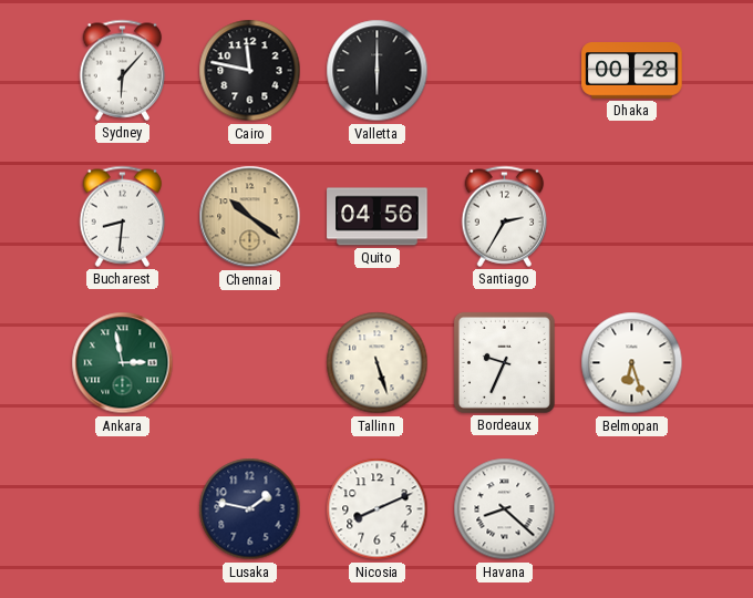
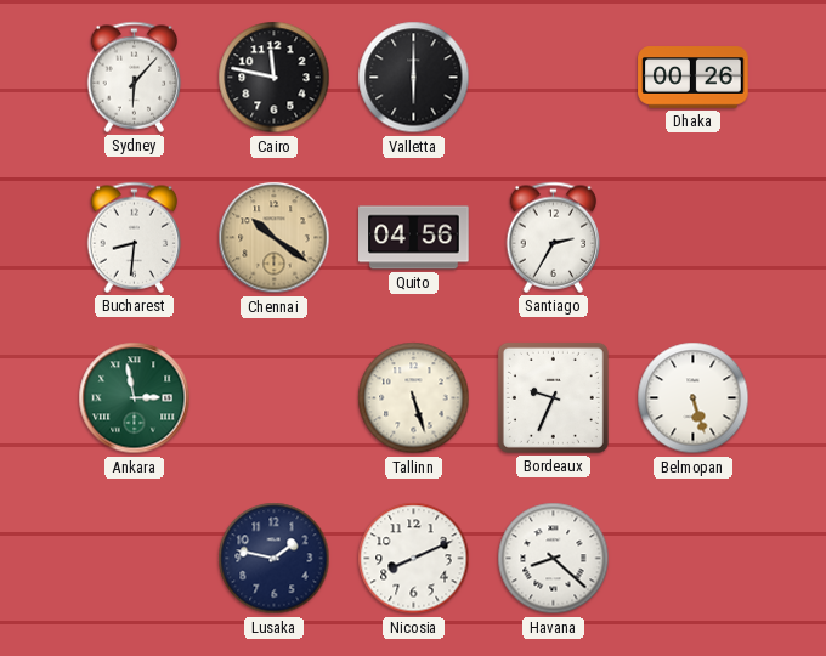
Dhaka: 00:28 -> 00:26
Belmopan: 6:27 -> 5:27
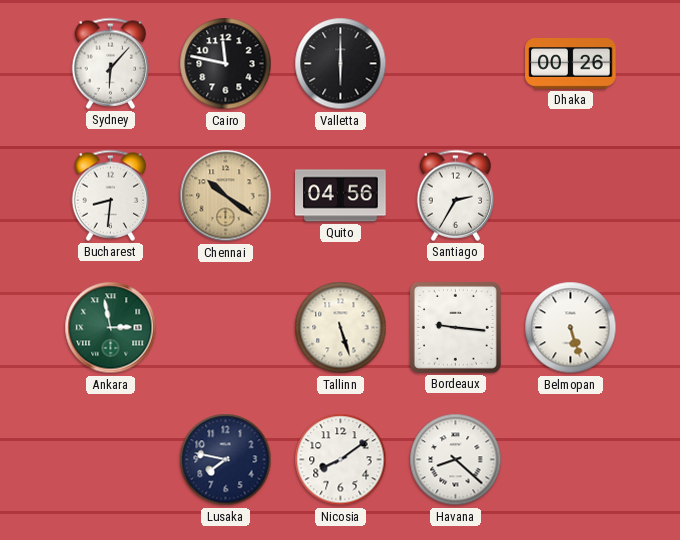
Bordeaux: 9:34 -> 9:16
Lusaka: 1:47 -> 7:47
Nicosia: 8:11 -> 8:09
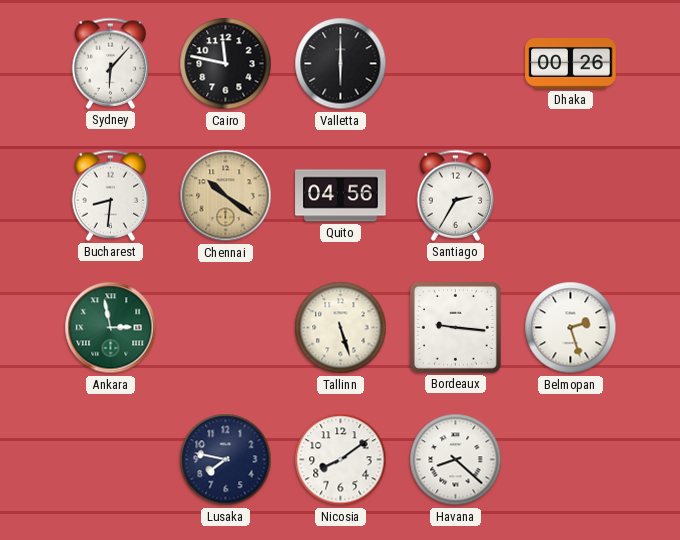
Belmopan: 5:27 -> 2:27
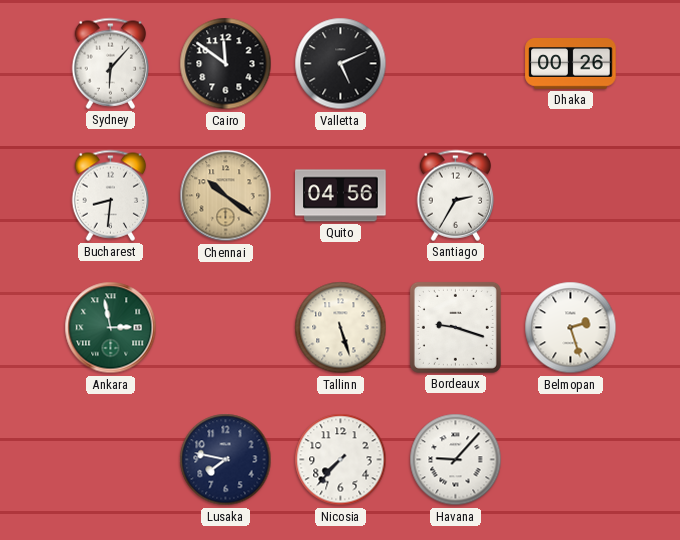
Cairo: 11:47 -> 11:51
Valletta: 6:00 -> 5:11
Bordeaux: 9:16 -> 9:18
Nicosia: 8:09 -> 7:37
Havana: 8:22 -> 9:07
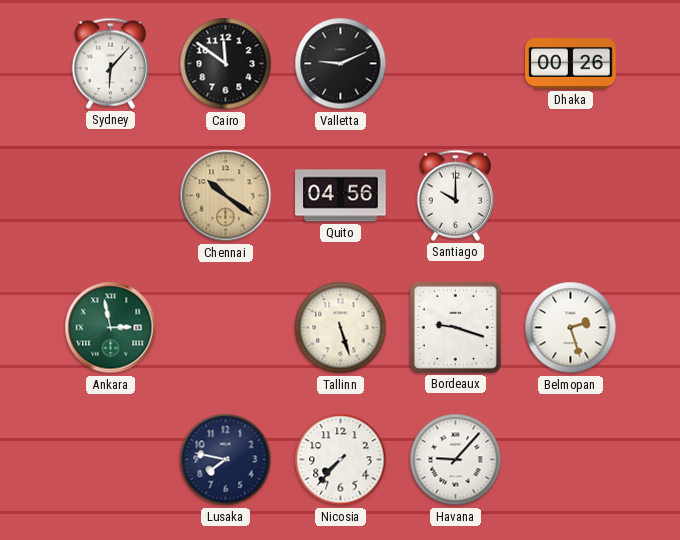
Valletta: 5:11 -> 9:11
Bucharest: 8:31 -> none
Santiago: 2:35 -> 10:00
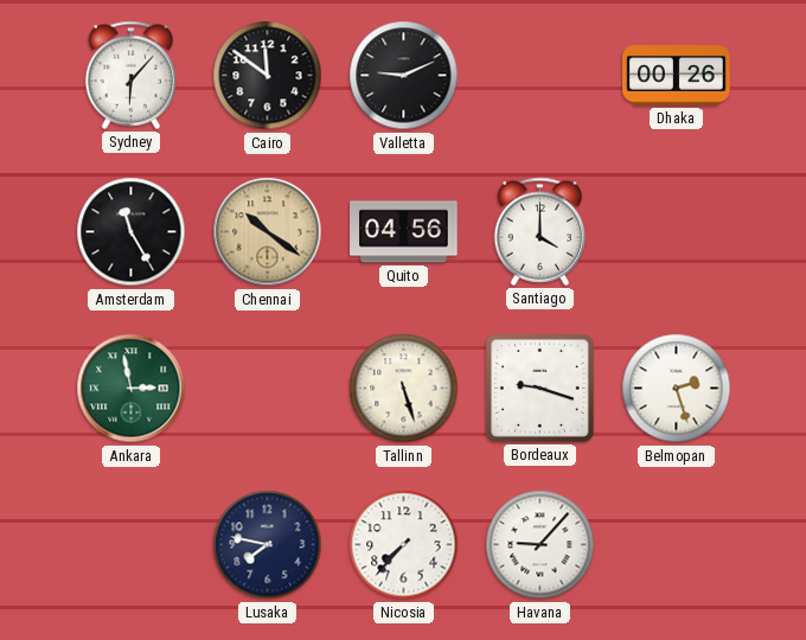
Amsterdam: none -> 11:25
Santiago: 10:00 -> 4:00
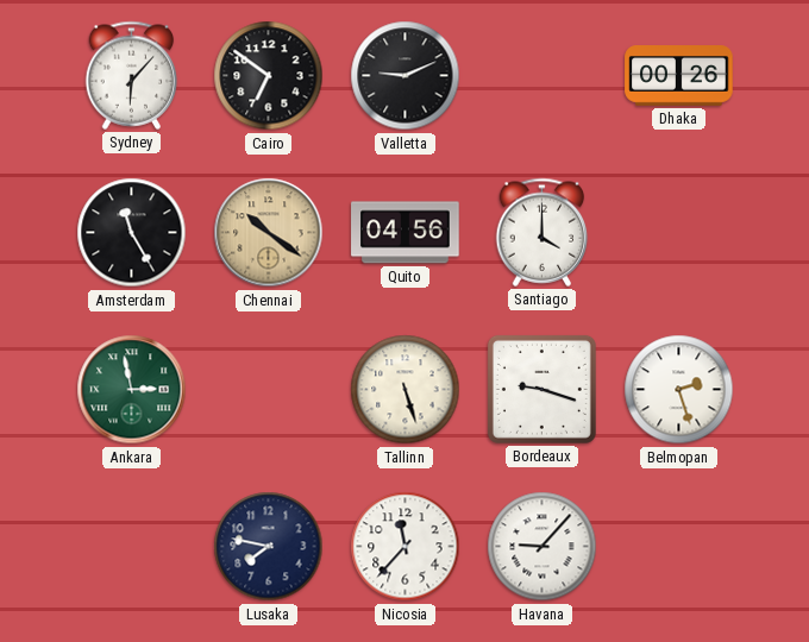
Cairo: 11:51 -> 6:51
Nicosia: 7:37 -> 11:37
